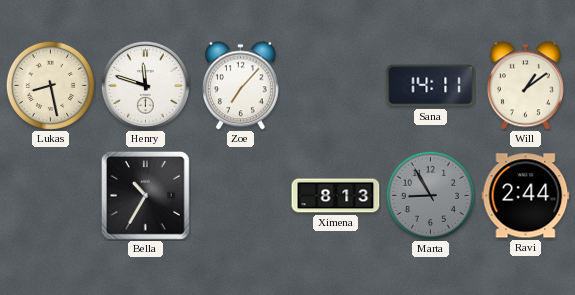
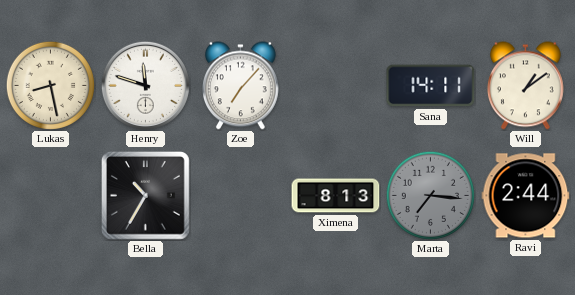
Marta: 8:55 -> 7:16
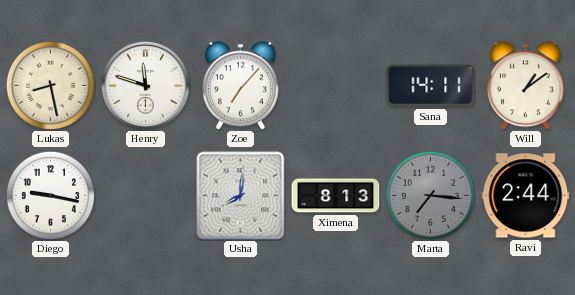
Diego: none -> 9:17
Bella: 10:35 -> none
Usha: none -> 8:01
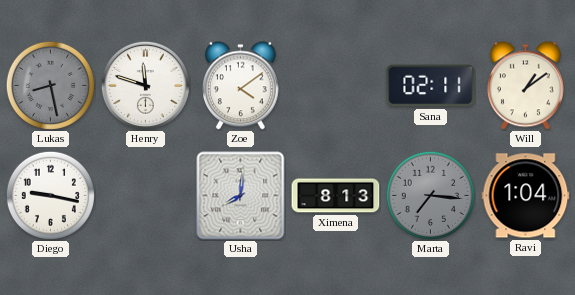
Lukas dial: cream -> grey
Zoe: 7:07 -> 4:09
Sana: 14:11 -> 02:11
Ravi: 2:44 -> 1:04
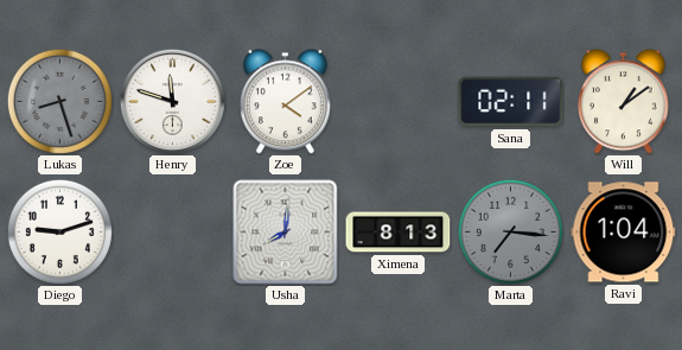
Lukas: 8:28 -> 8:27
Diego: 9:17 -> 9:12
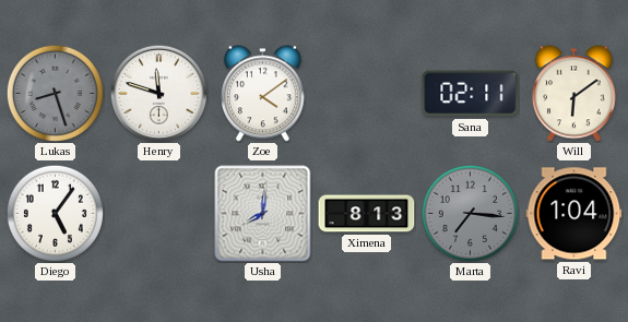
Will: 1:09 -> 6:09
Diego: 9:12 -> 5:06
